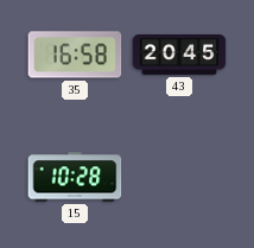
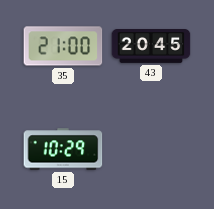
35: 16:58 -> 21:00
15: 10:28 -> 10:29
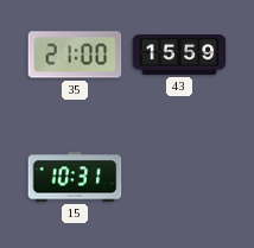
43: 20:45 -> 15:59
15: 10:29 -> 10:31
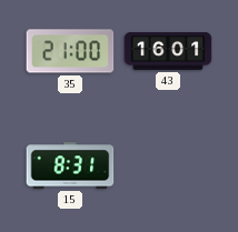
43: 15:59 -> 16:01
15: 10:31 -> 8:31
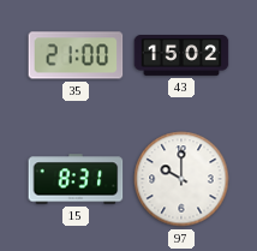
43: 16:01 -> 15:02
97: none -> 10:00
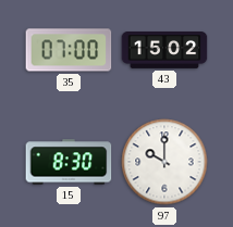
35: 21:00 -> 07:00
15: 8:31 -> 8:30
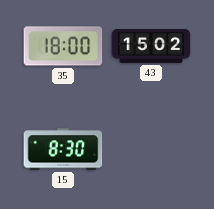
35: 07:00 -> 18:00
97: 10:00 -> none
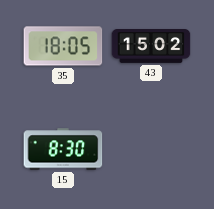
35: 18:00 -> 18:05
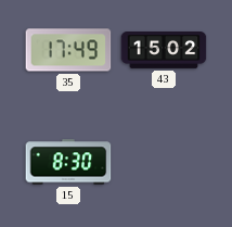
35: 18:05 -> 17:49
